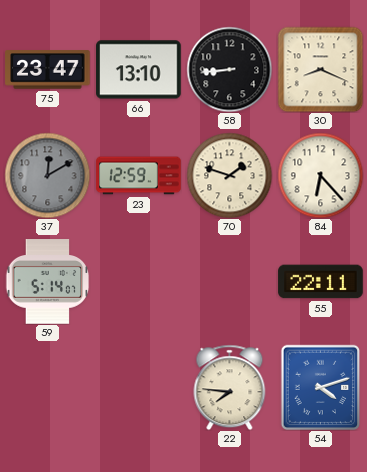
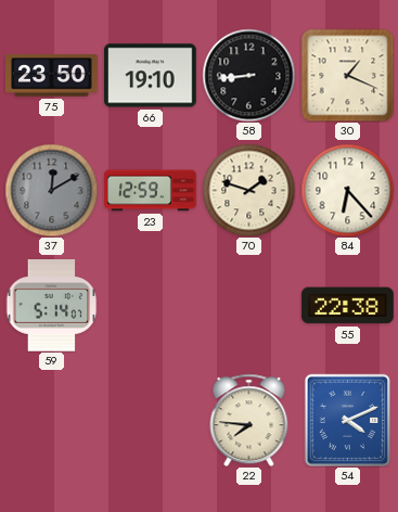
75: 23:47 -> 23:50
66: 13:10 -> 19:10
30: 8:19 -> 1:19
55: 22:11 -> 22:38
54: 4:12 -> 4:11
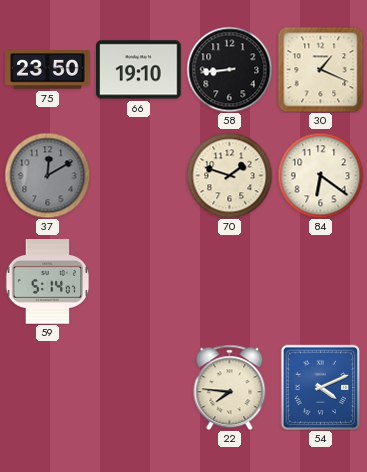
23: 12:59 -> none
84: 6:23 -> 6:21
55: 22:38 -> none
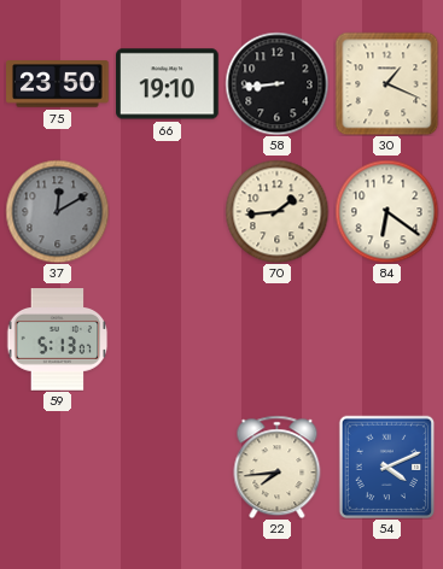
70: 1:48 -> 1:44
59: 5:14 -> 5:13
22: 7:46 -> 7:44
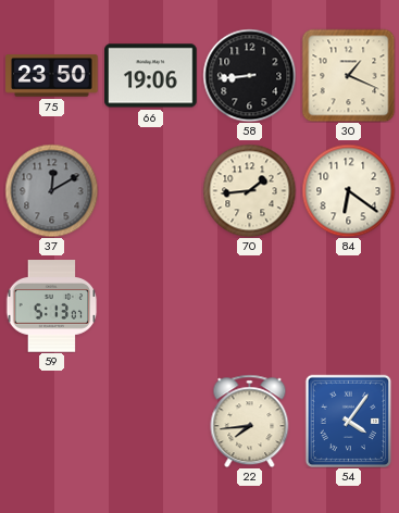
66: 19:10 -> 19:06
54: 4:11 -> 4:06
